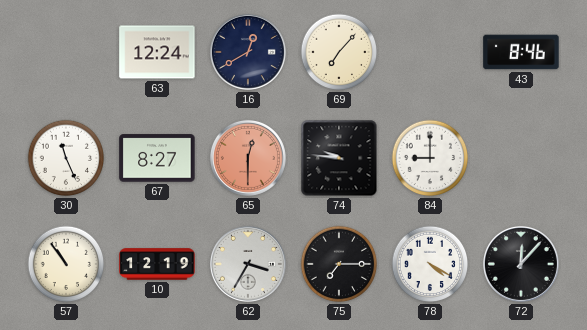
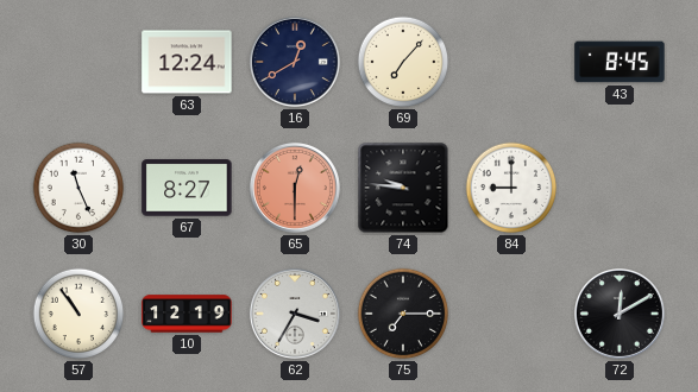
43: 8:46 -> 8:45
78: 4:20 -> none
72: 12:07 -> 12:10
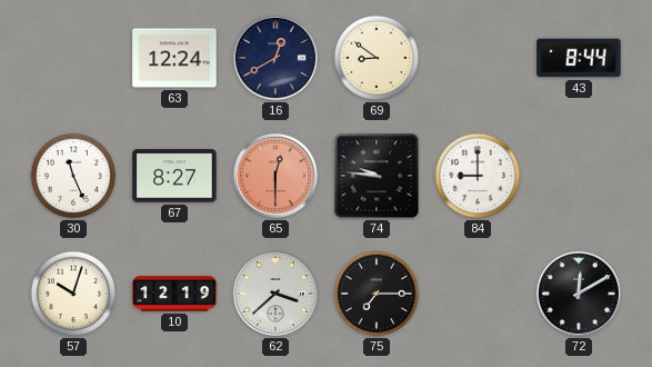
69: 7:07 -> 8:51
43: 8:45 -> 8:44
57: 10:54 -> 10:03
62: 3:35 -> 3:38
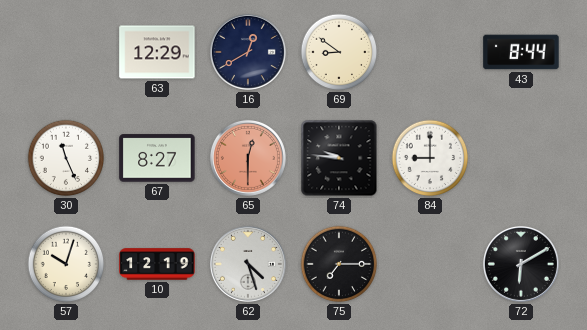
63: 12:24 -> 12:29
62: 3:38 -> 4:27
72: 12:10 -> 6:10
